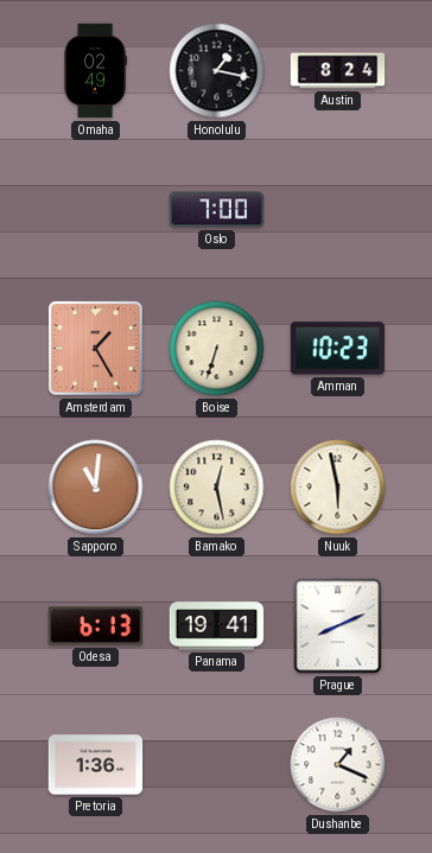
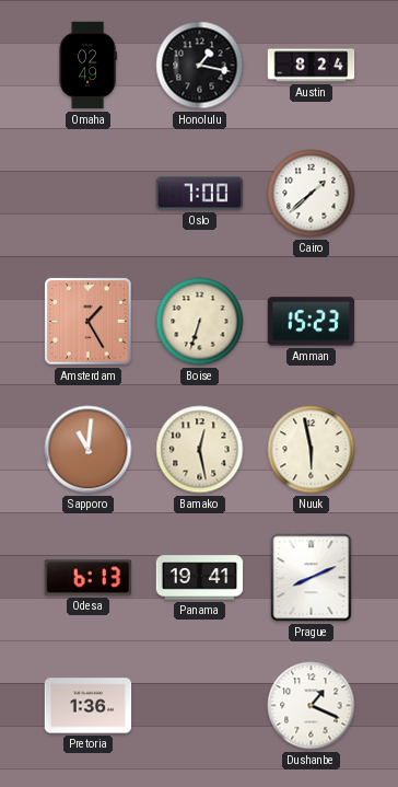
Cairo: none -> 1:38
Amman: 10:23 -> 15:23
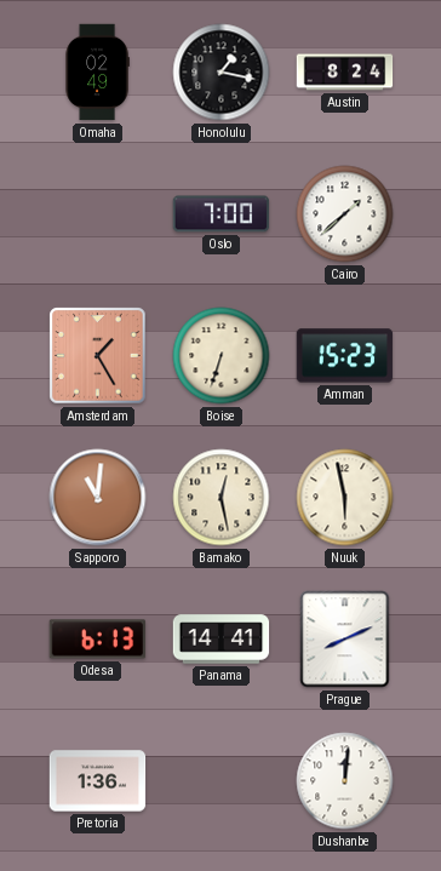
Panama: 19:41 -> 14:41
Dushanbe: 1:19 -> 12:01
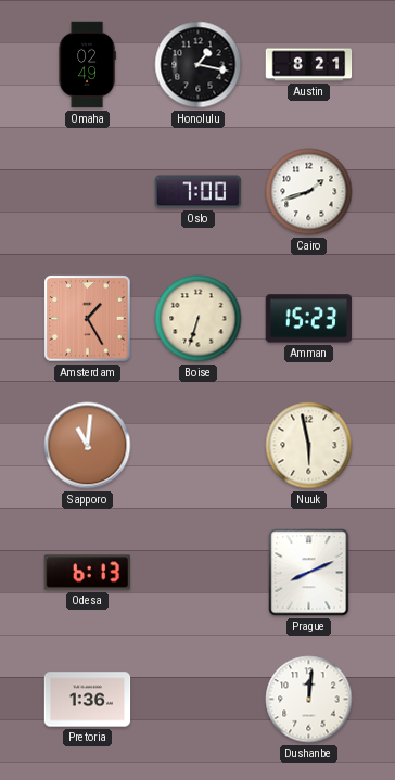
Austin: 8:24 -> 8:21
Cairo: 1:38 -> 1:42
Bamako: 12:28 -> none
Panama: 14:41 -> none
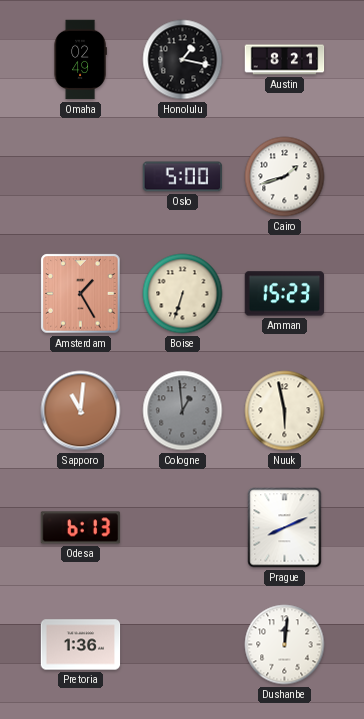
Oslo: 7:00 -> 5:00
Cologne: none -> 12:59
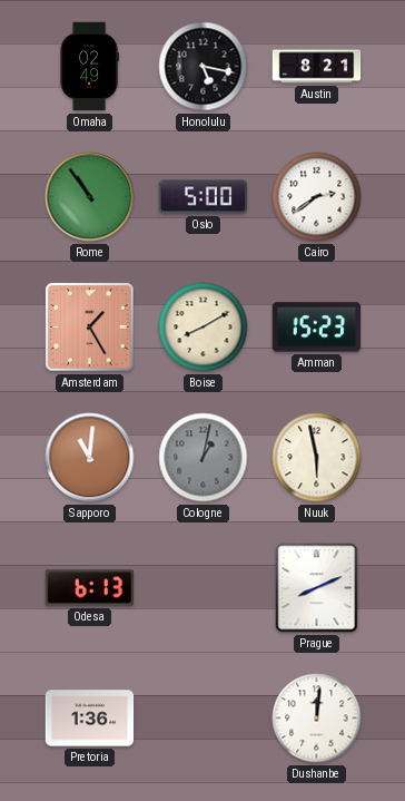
Honolulu: 1:17 -> 5:17
Rome: none -> 10:54
Cairo: 1:42 -> 2:39
Boise: 6:33 -> 8:10
Cologne: 12:59 -> 1:02
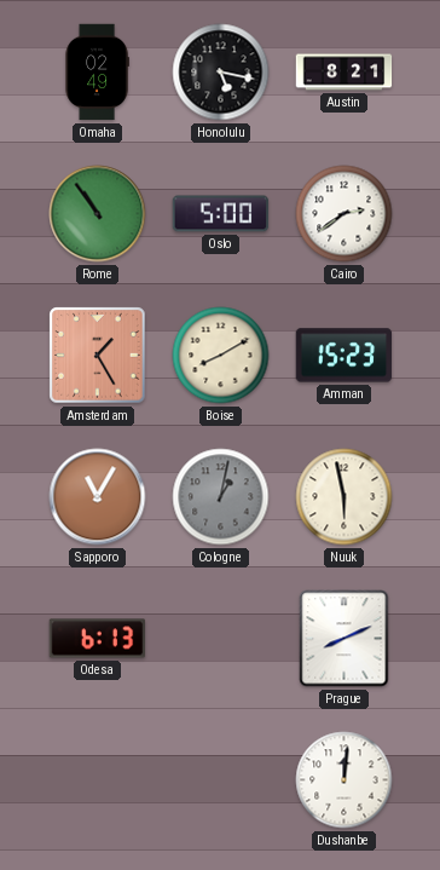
Sapporo: 11:01 -> 11:05
Pretoria: 1:36 -> none
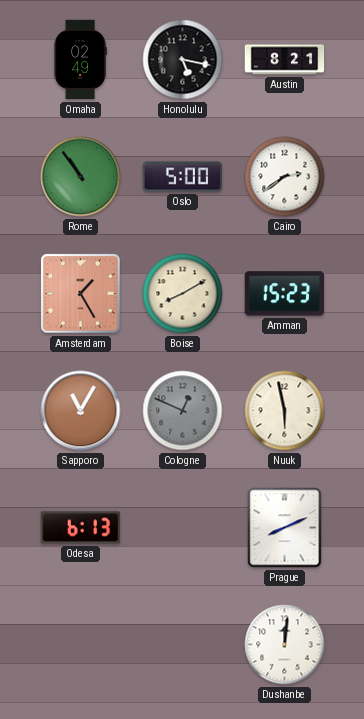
Cologne: 1:02 -> 12:49
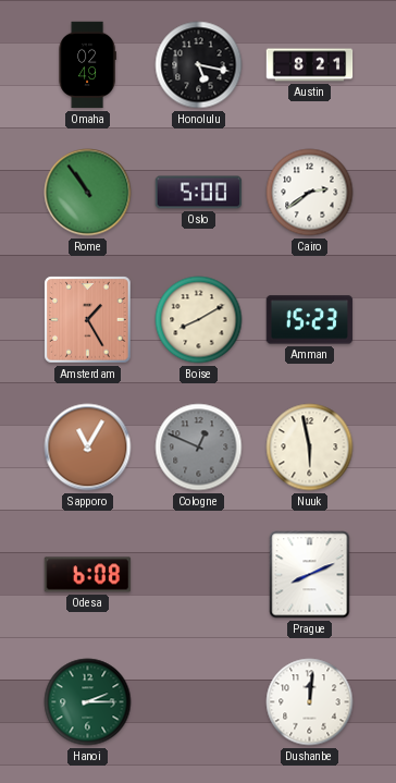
Odesa: 6:13 -> 6:08
Hanoi: none -> 2:15
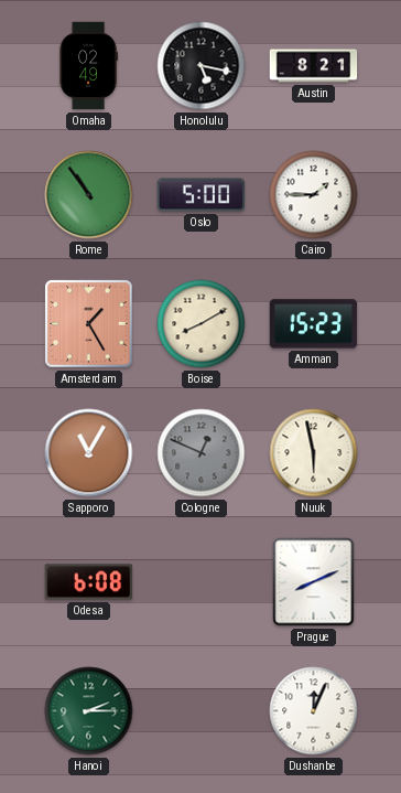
Cairo: 2:39 -> 1:45
Dushanbe: 12:01 -> 12:04
